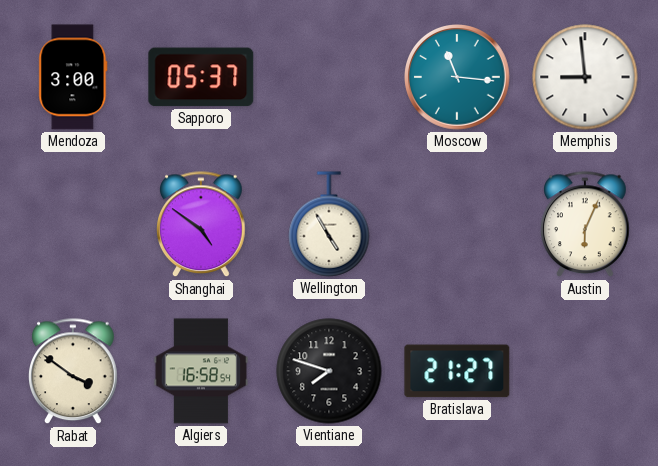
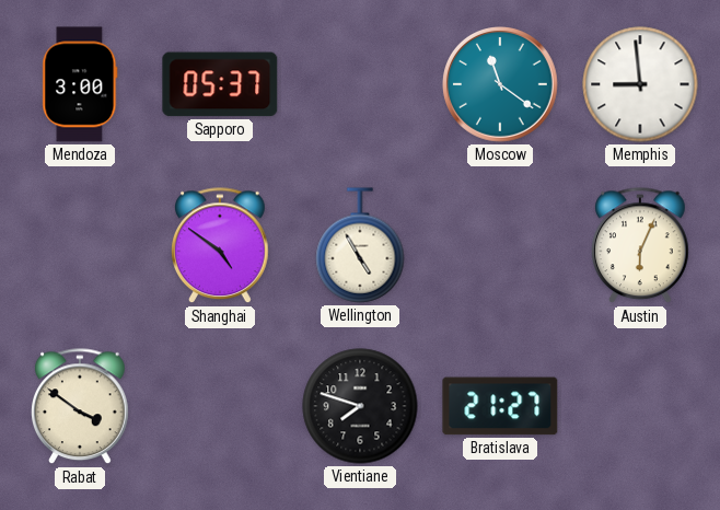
Moscow: 11:16 -> 11:21
Algiers: 16:58 -> none
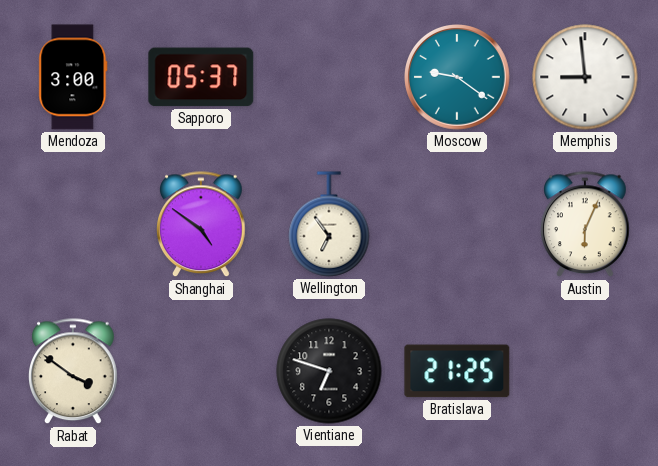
Moscow: 11:21 -> 9:21
Wellington: 4:55 -> 6:54
Vientiane: 7:48 -> 6:48
Bratislava: 21:27 -> 21:25
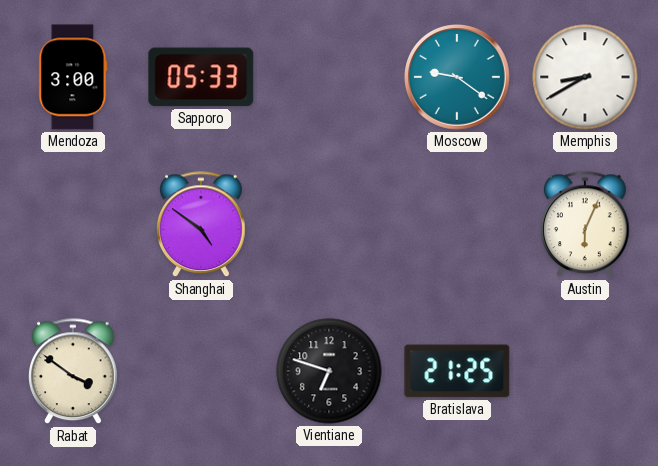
Sapporo: 05:37 -> 05:33
Memphis: 8:59 -> 8:40
Wellington: 6:54 -> none
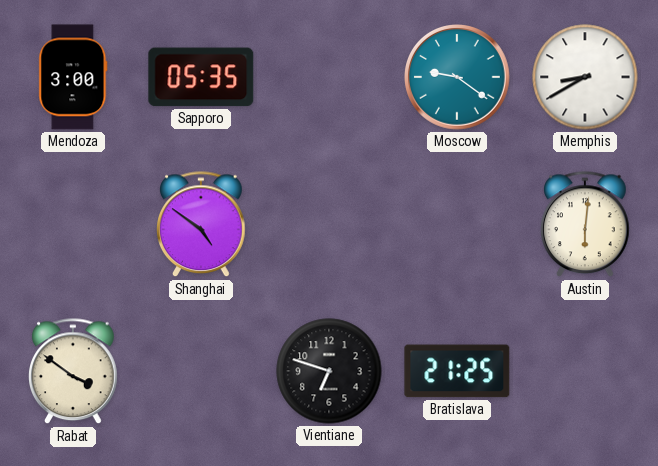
Sapporo: 05:33 -> 05:35
Austin: 6:04 -> 6:01
